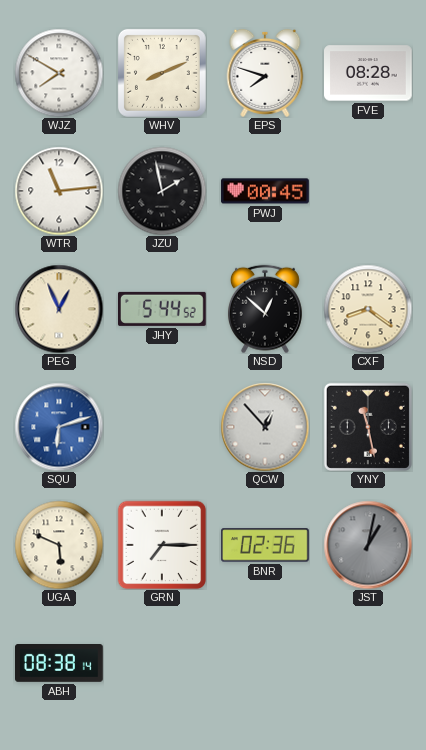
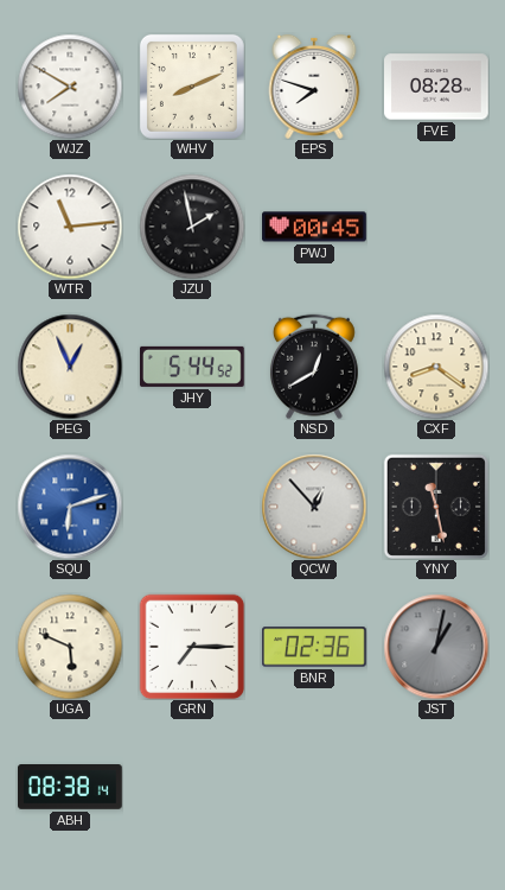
NSD: 12:52 -> 12:40
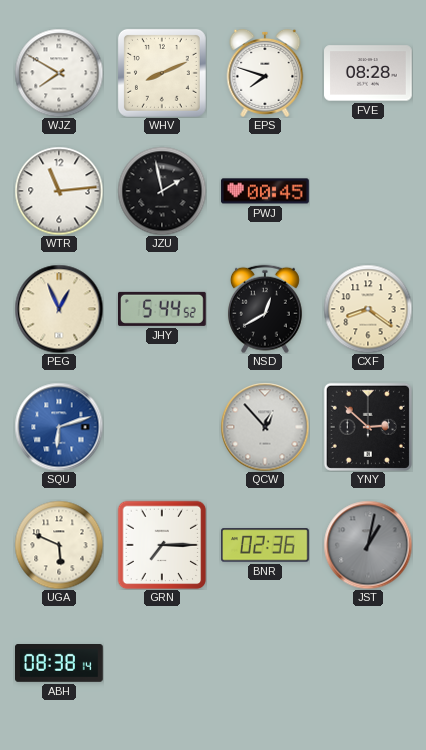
YNY: 11:28 -> 2:52
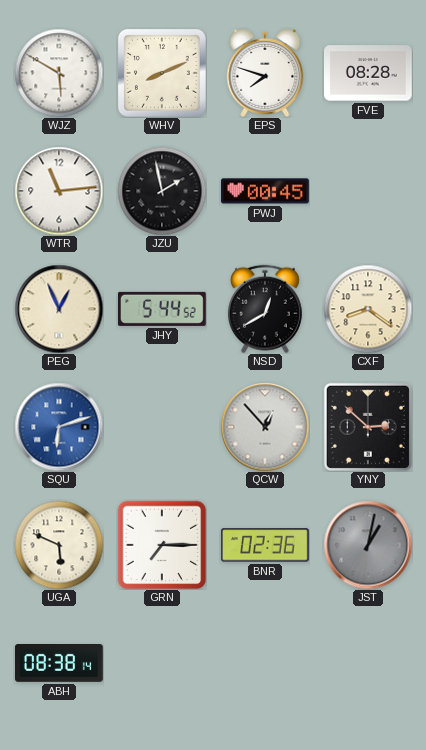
WJZ: 7:50 -> 5:50
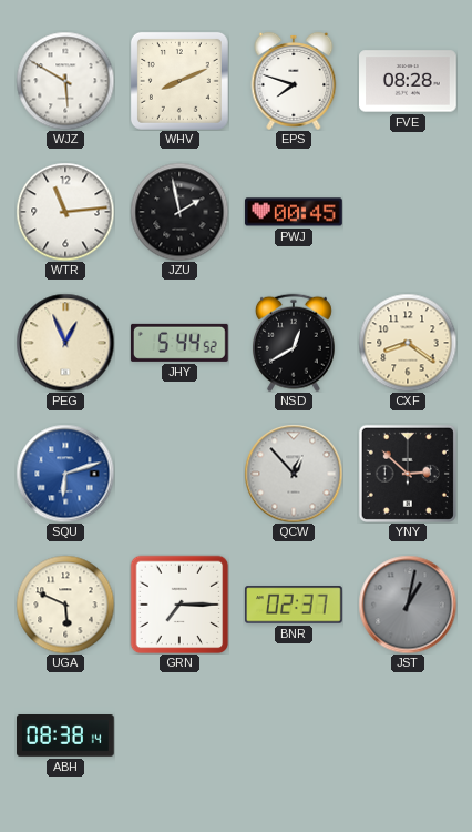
BNR: 02:36 -> 02:37
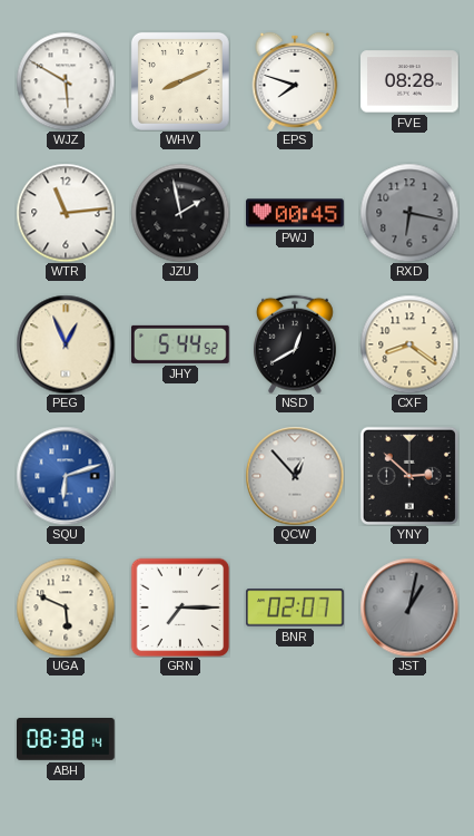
RXD: none -> 6:17
BNR: 02:37 -> 02:07
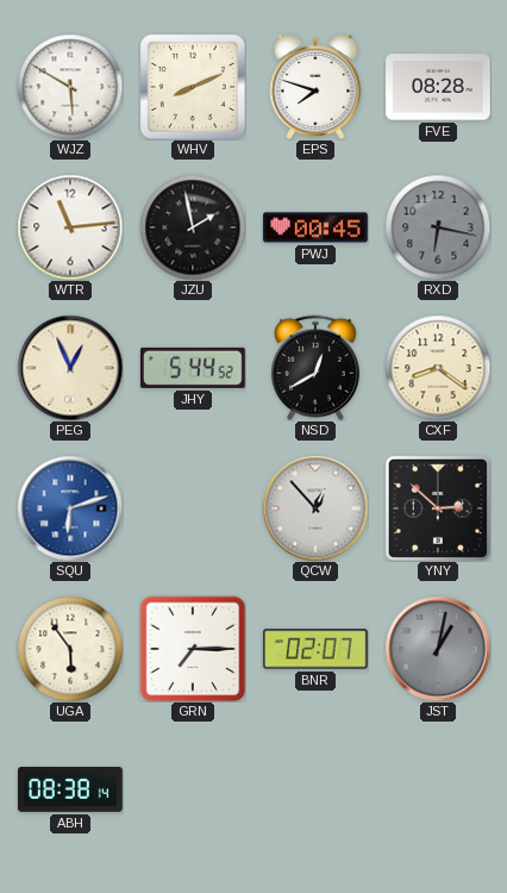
UGA: 5:49 -> 5:54
